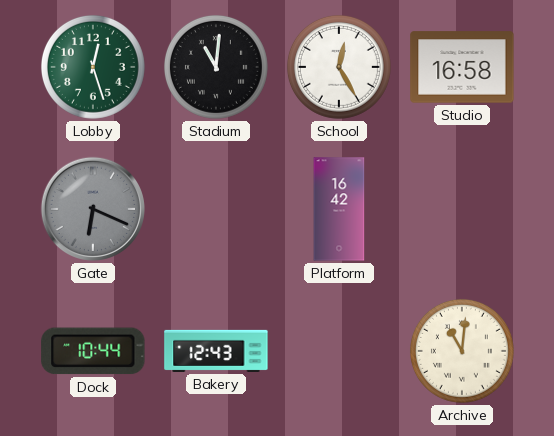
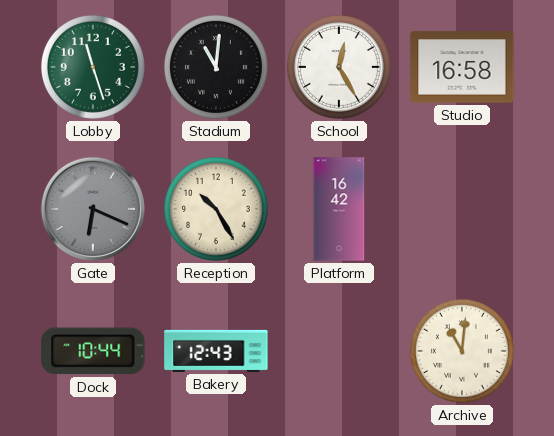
Lobby: 12:27 -> 11:27
Reception: none -> 10:25
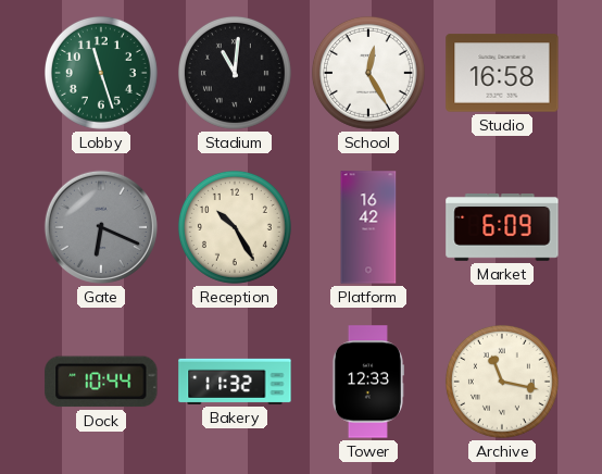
Market: none -> 6:09
Bakery: 12:43 -> 11:32
Tower: none -> 12:33
Archive: 11:01 -> 11:17
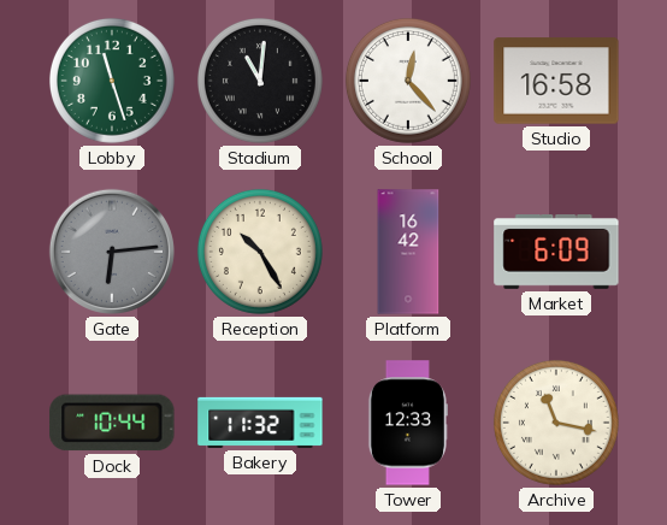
School: 12:25 -> 12:23
Gate: 6:19 -> 6:14
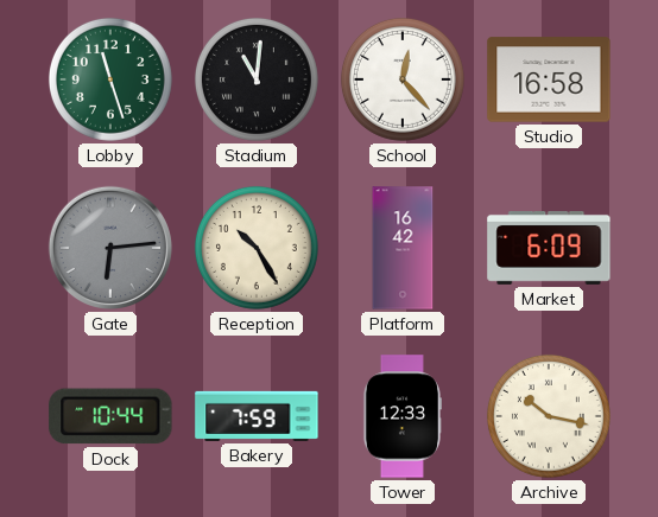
Bakery: 11:32 -> 7:59
Archive: 11:17 -> 10:17
